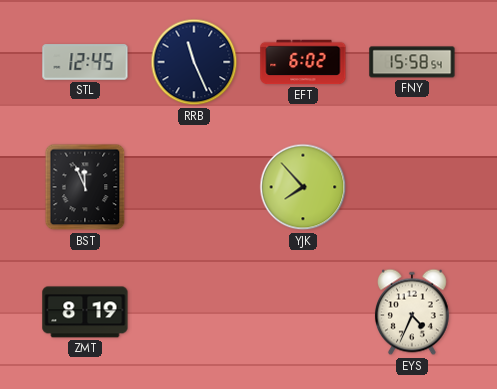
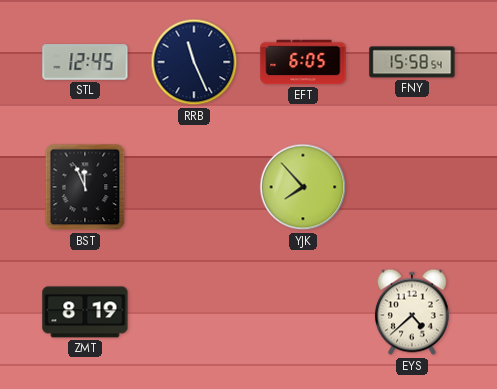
EFT: 6:02 -> 6:05
EYS: 4:34 -> 4:38
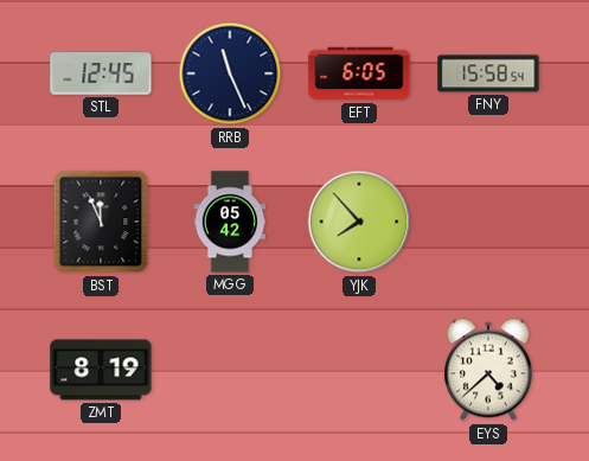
MGG: none -> 05:42
